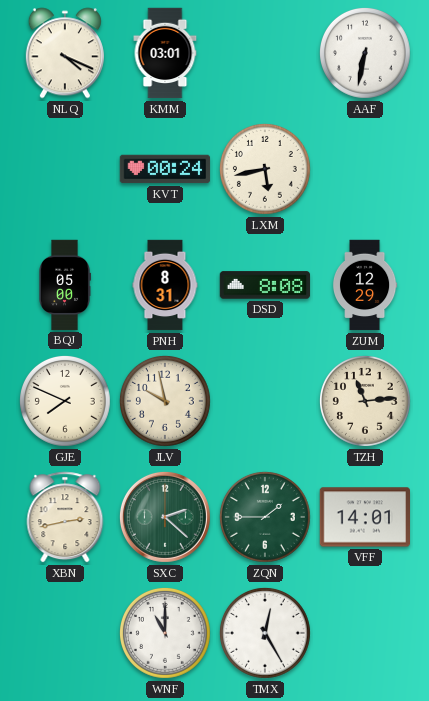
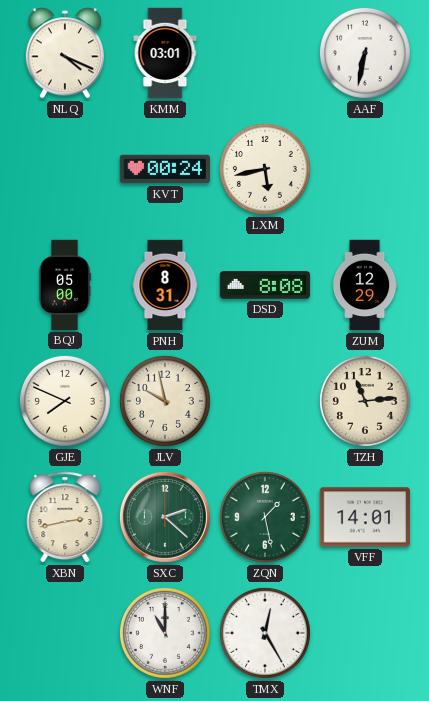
ZQN: 1:45 -> 1:28
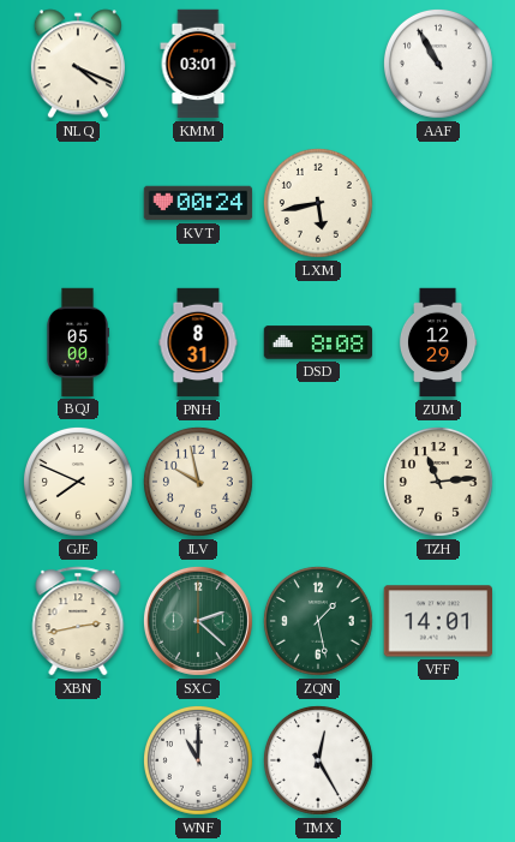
AAF: 6:32 -> 10:55
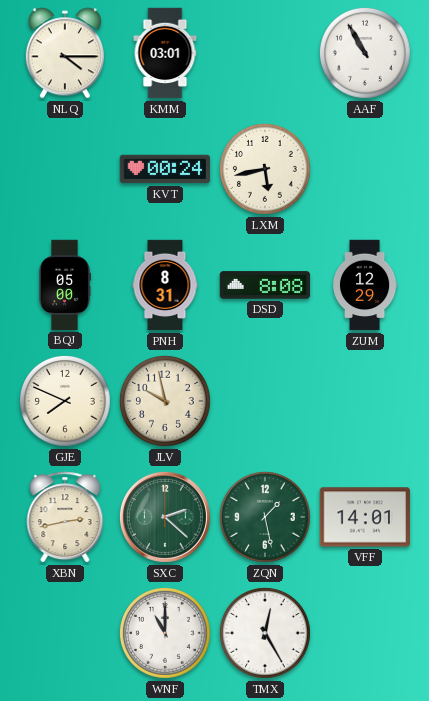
NLQ: 4:19 -> 4:15
TZH: 11:14 -> none
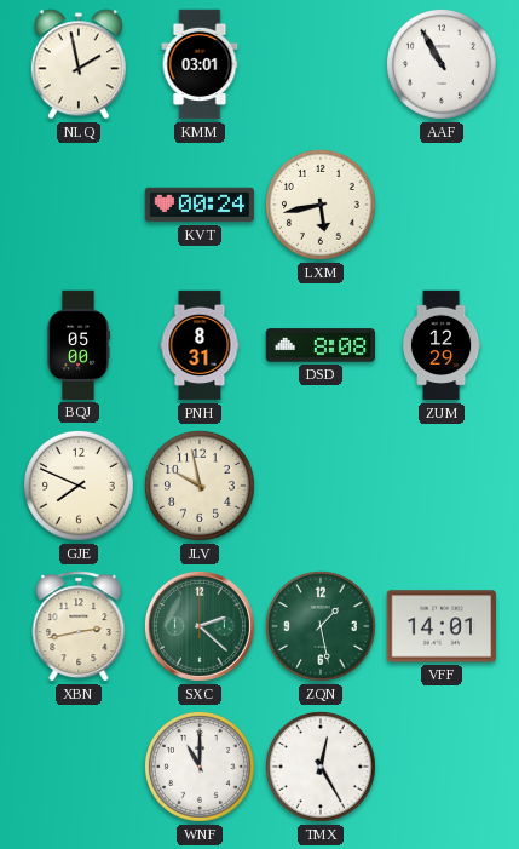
NLQ: 4:15 -> 1:58
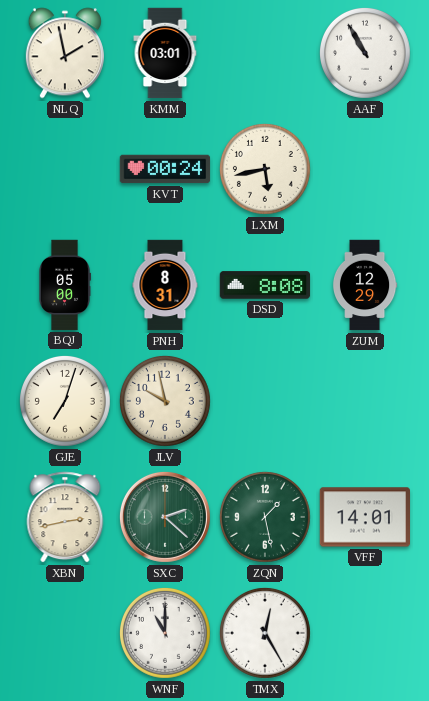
GJE: 7:49 -> 7:03
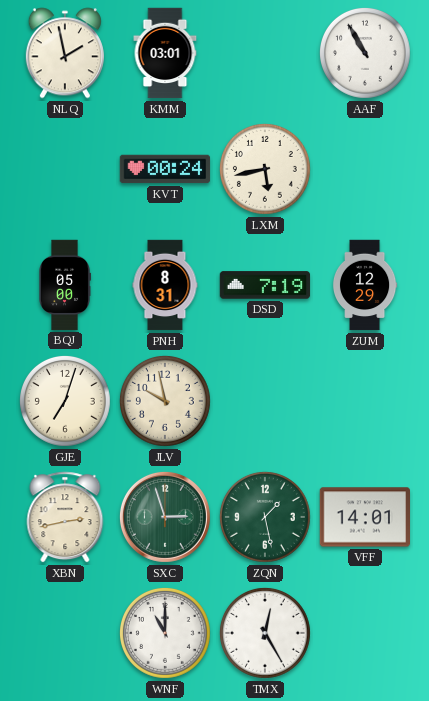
DSD: 8:08 -> 7:19
SXC: 2:22 -> 2:57
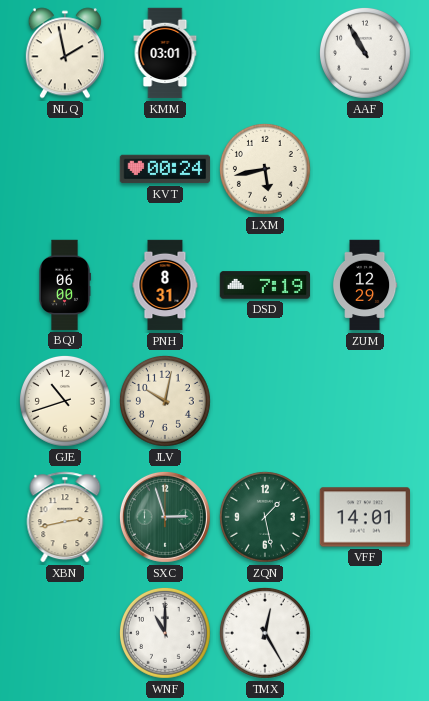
BQJ: 05:00 -> 06:00
GJE: 7:03 -> 10:42
JLV: 9:58 -> 10:02
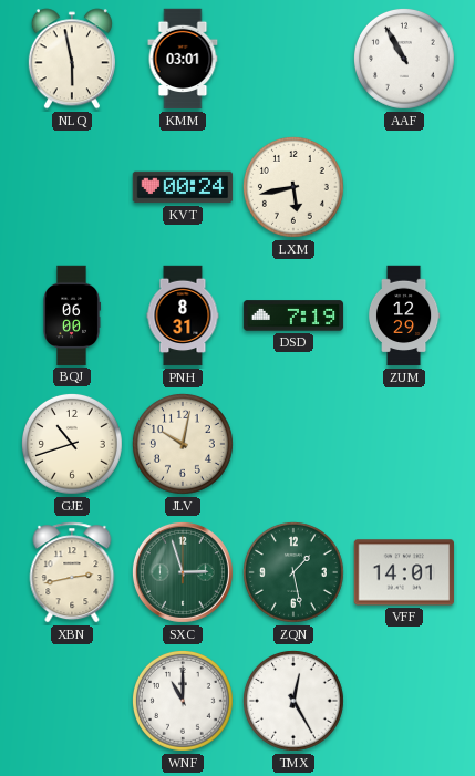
NLQ: 1:58 -> 5:58
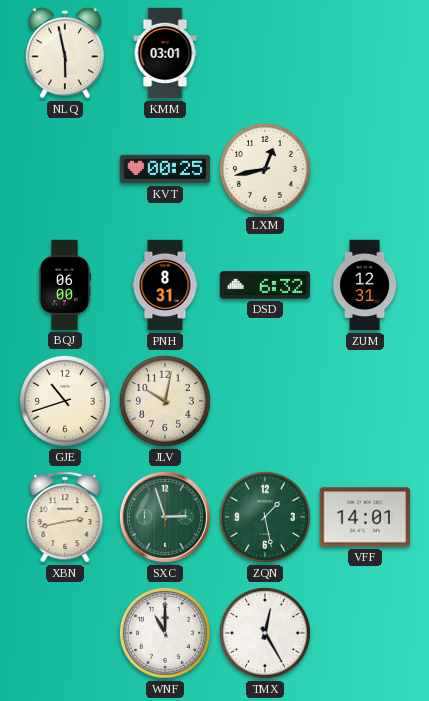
AAF: 10:55 -> none
KVT: 00:24 -> 00:25
LXM: 5:43 -> 12:43
DSD: 7:19 -> 6:32
ZUM: 12:29 -> 12:31
